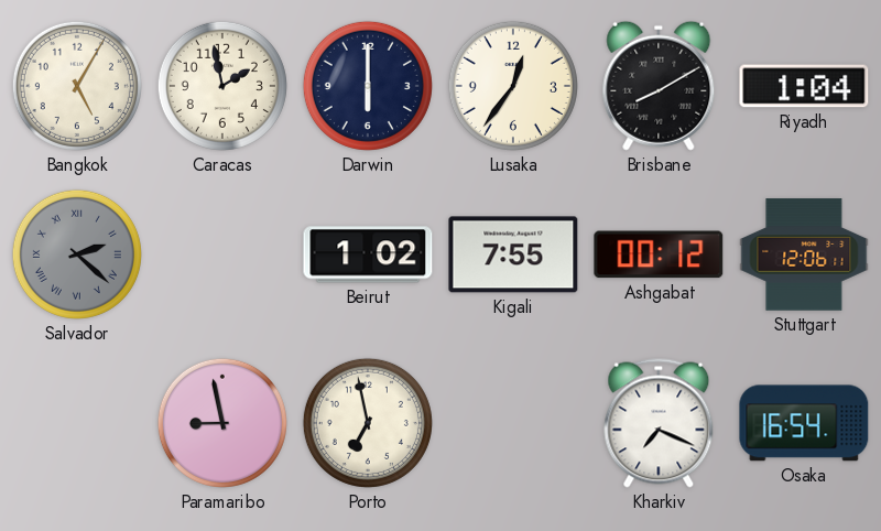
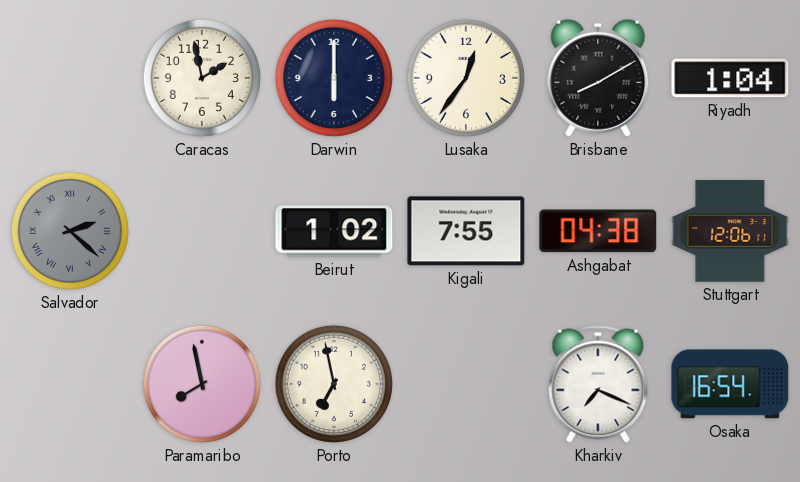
Bangkok: 5:05 -> none
Ashgabat: 00:12 -> 04:38
Paramaribo: 8:58 -> 7:58
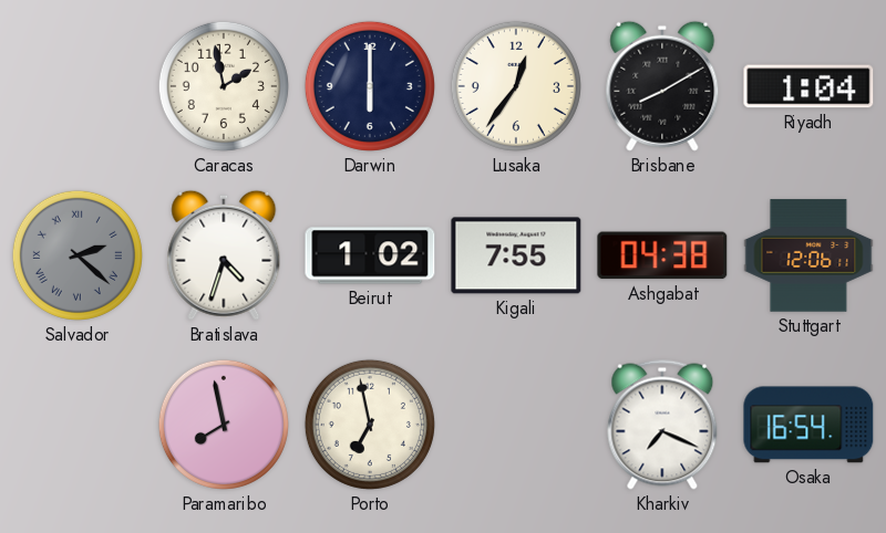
Bratislava: none -> 4:33
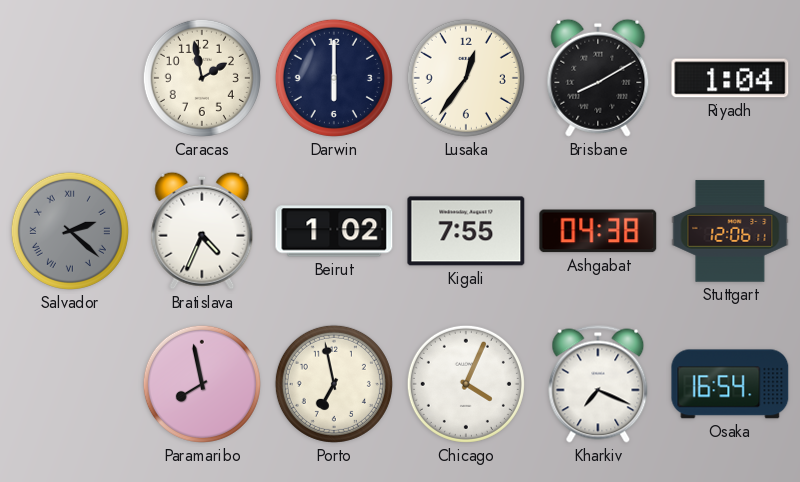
Bratislava: 4:33 -> 4:34
Chicago: none -> 4:04
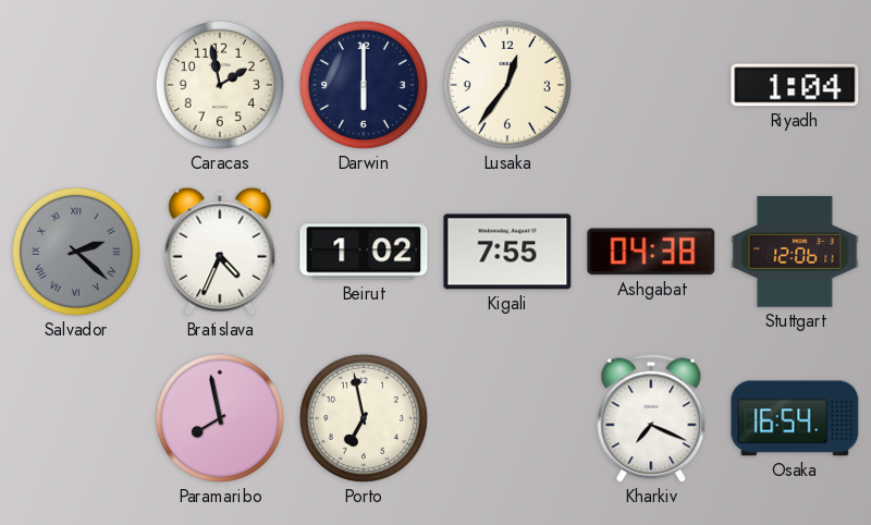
Brisbane: 8:10 -> none
Chicago: 4:04 -> none
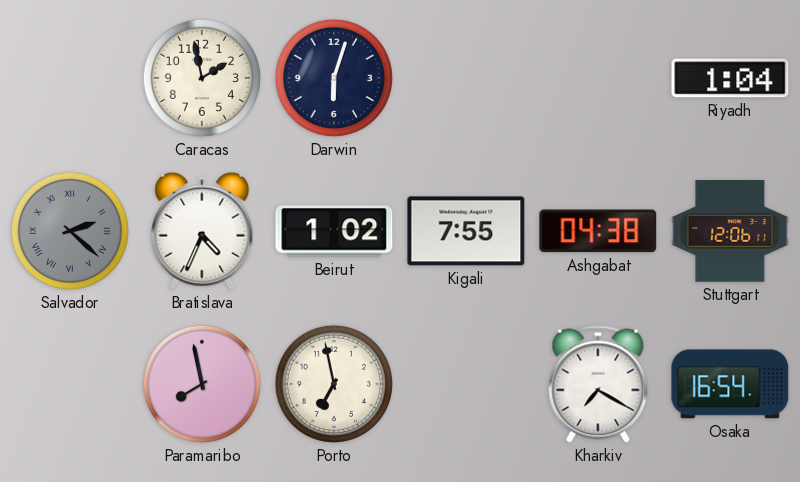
Darwin: 6:00 -> 6:03
Lusaka: 12:36 -> none
Kharkiv: 7:19 -> 7:20
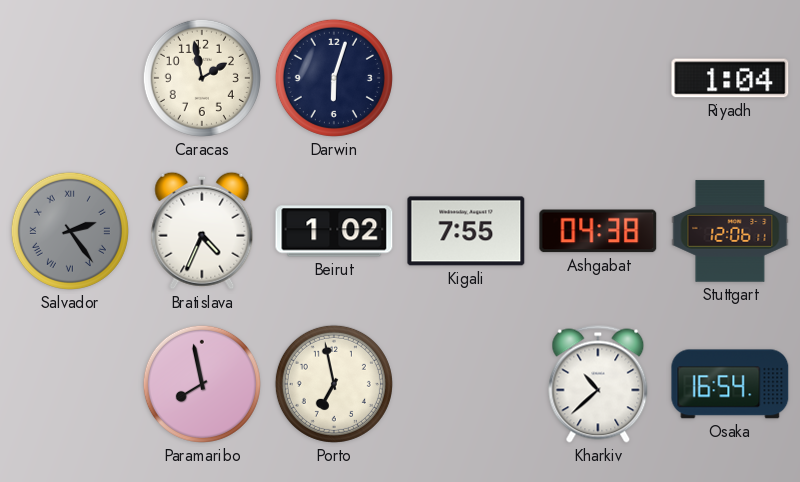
Salvador: 2:22 -> 2:24
Kharkiv: 7:20 -> 10:38
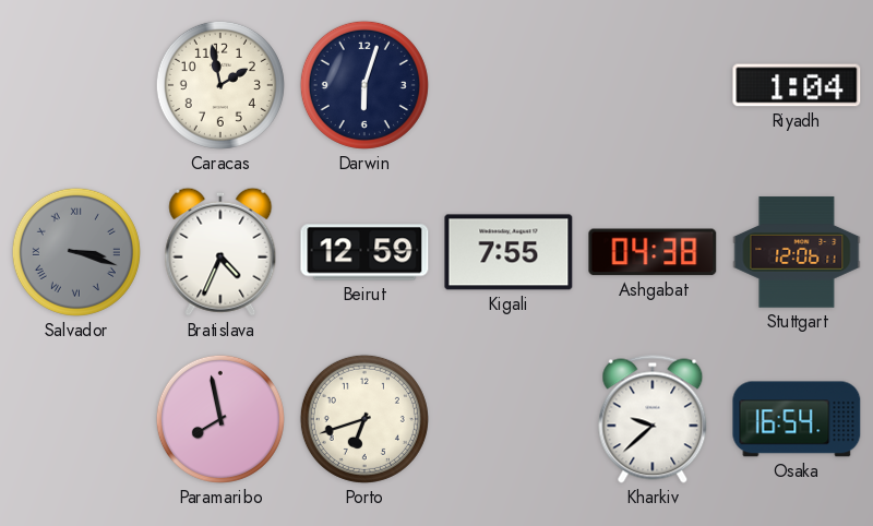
Salvador: 2:24 -> 3:18
Beirut: 1:02 -> 12:59
Porto: 6:58 -> 6:42
Kharkiv: 10:38 -> 9:38
